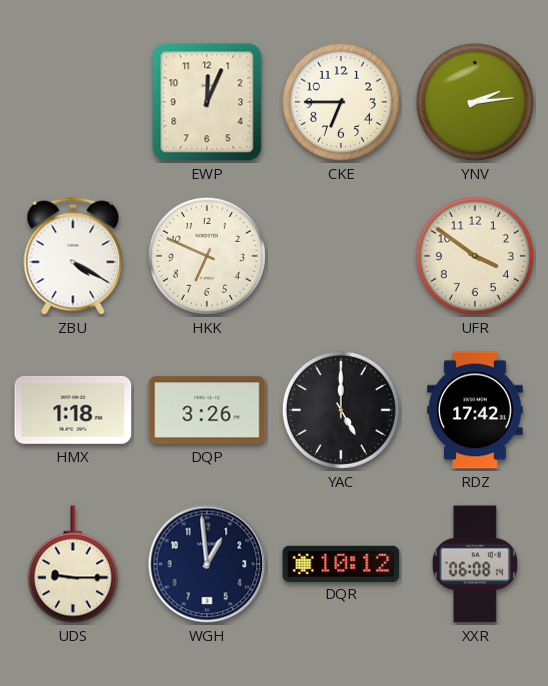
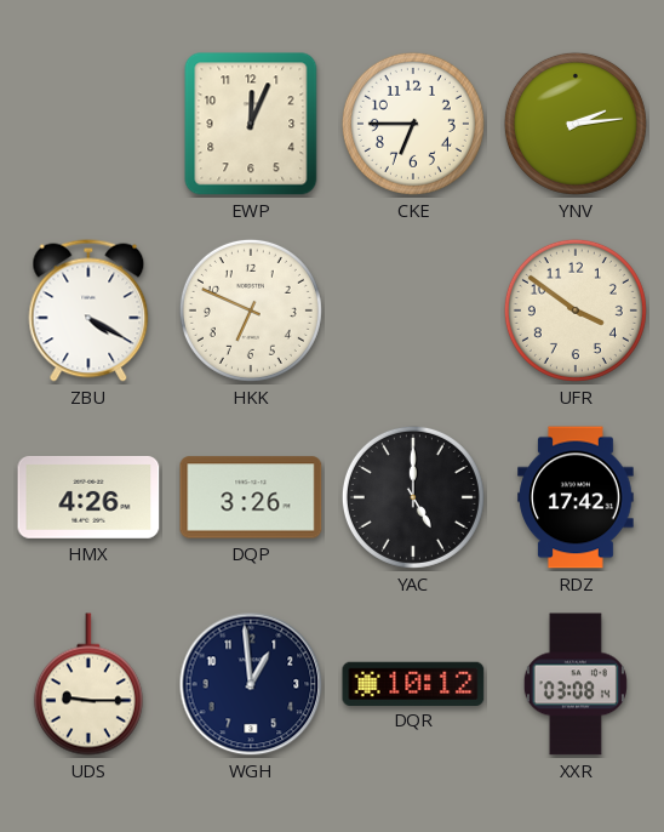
HMX: 1:18 -> 4:26
XXR: 06:08 -> 03:08
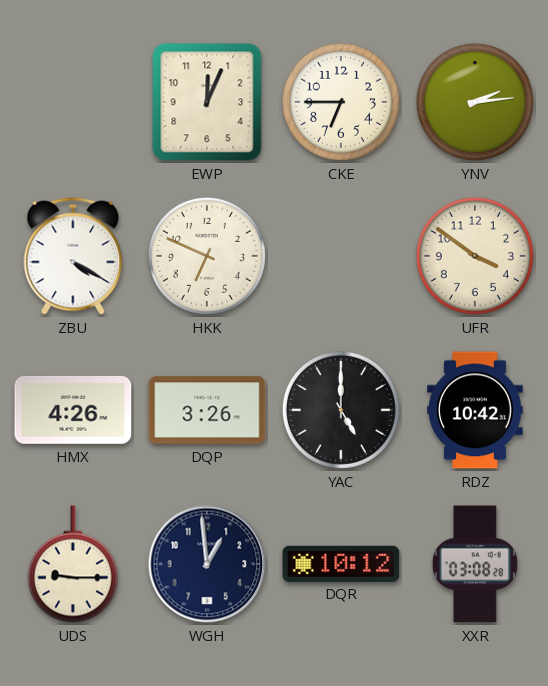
RDZ: 17:42 -> 10:42
XXR: 03:08:14 -> 03:08:28
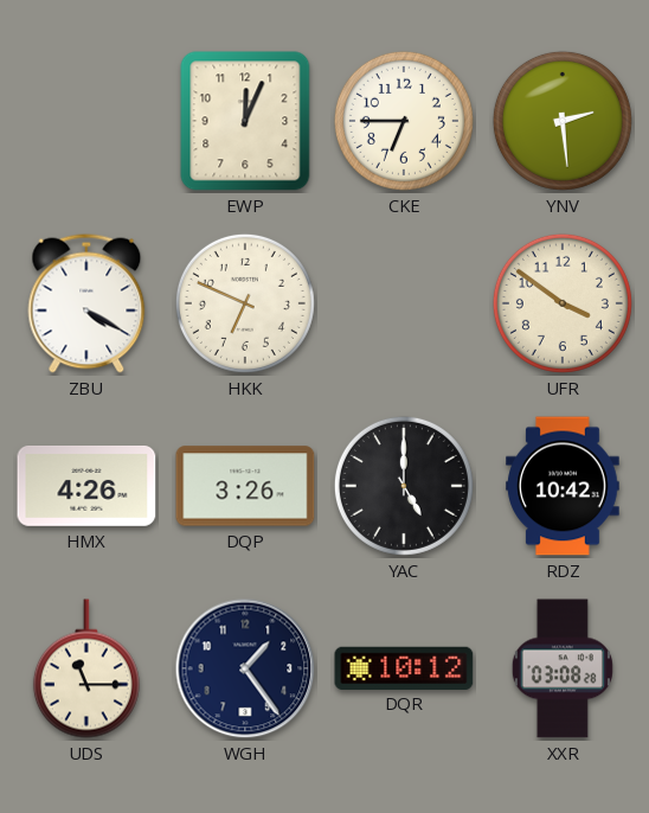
YNV: 2:14 -> 2:29
UDS: 9:15 -> 11:15
WGH: 12:59 -> 1:24
